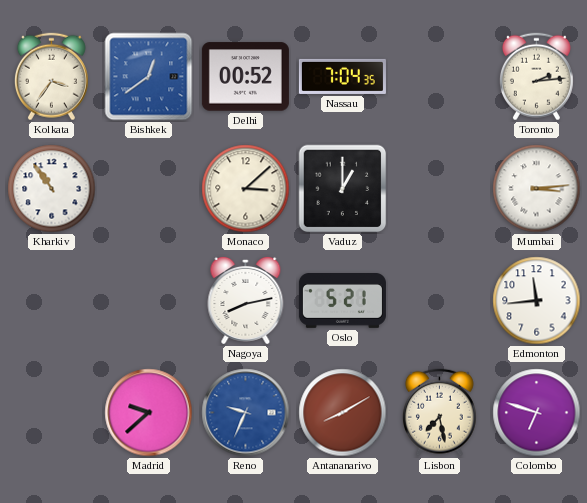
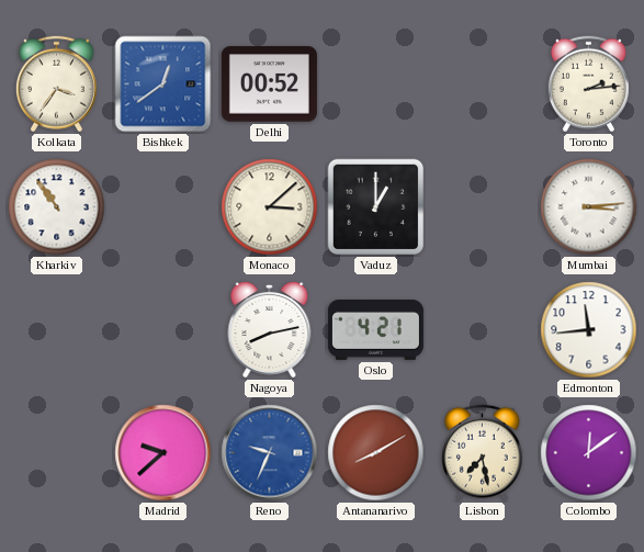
Nassau: 7:04 -> none
Oslo: 5:21 -> 4:21
Colombo: 6:48 -> 12:09
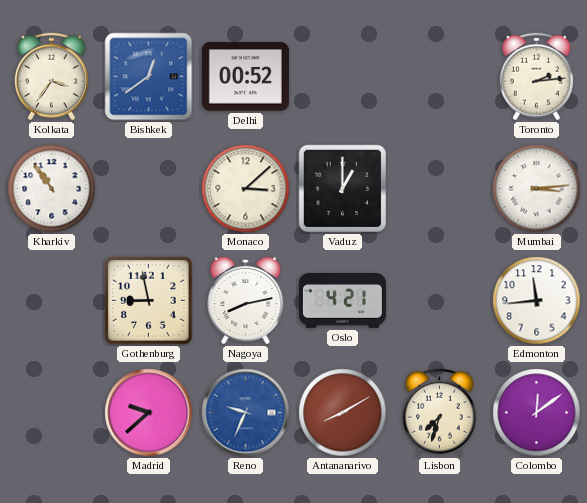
Gothenburg: none -> 8:58
Lisbon: 7:28 -> 7:33
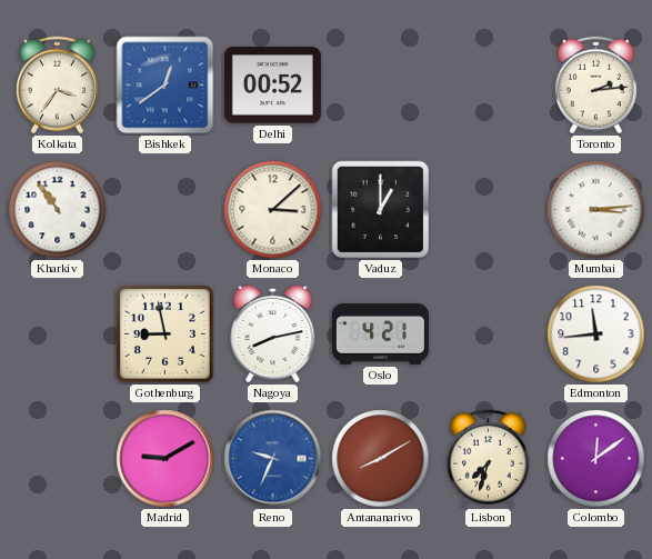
Madrid: 9:38 -> 9:10
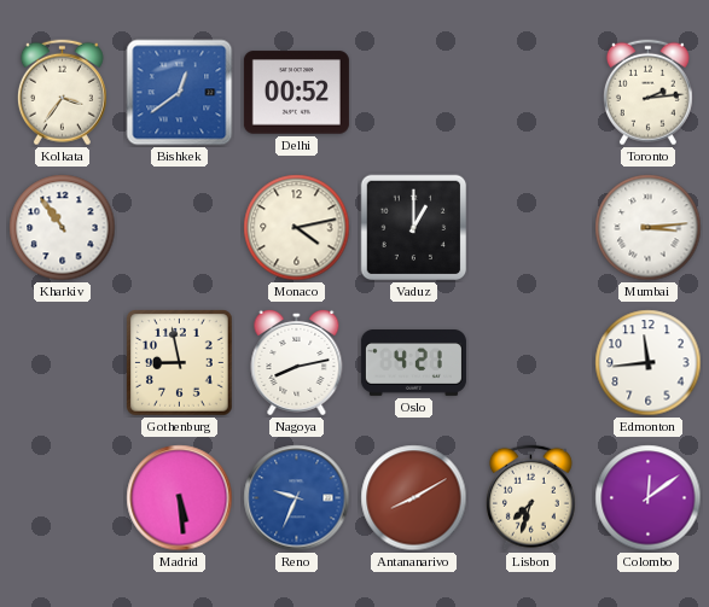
Monaco: 3:08 -> 4:13
Madrid: 9:10 -> 5:29
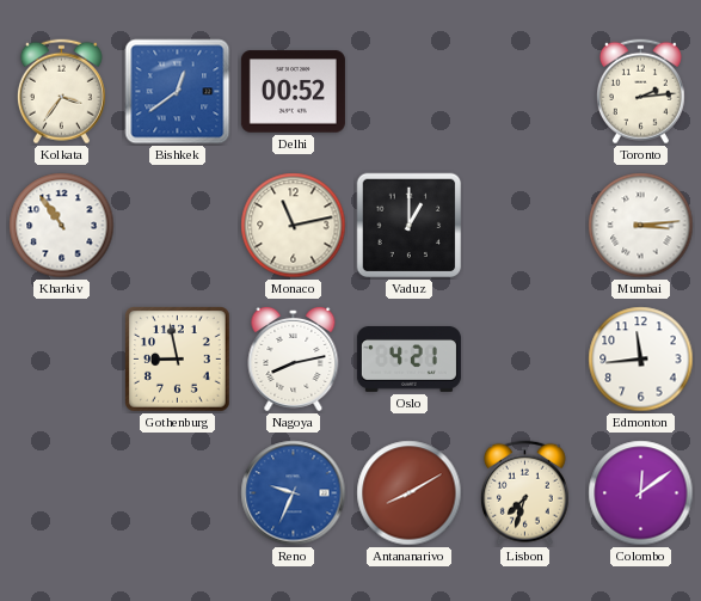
Monaco: 4:13 -> 11:13
Madrid: 5:29 -> none
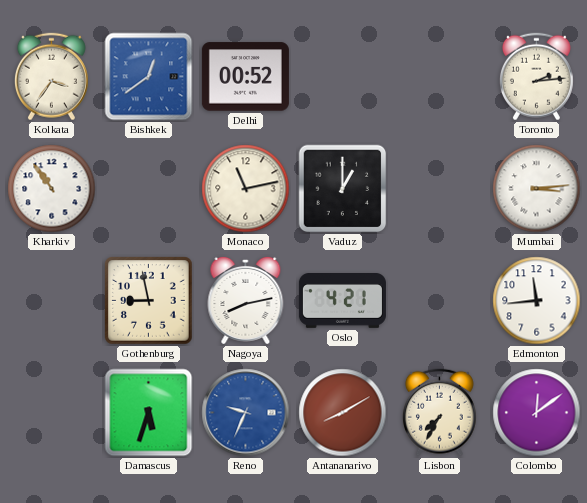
Damascus: none -> 5:33
Lisbon: 7:33 -> 7:35
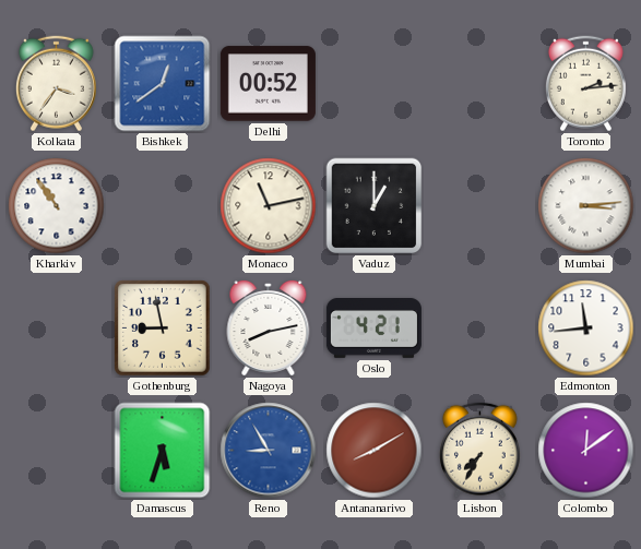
Reno: 9:34 -> 8:55
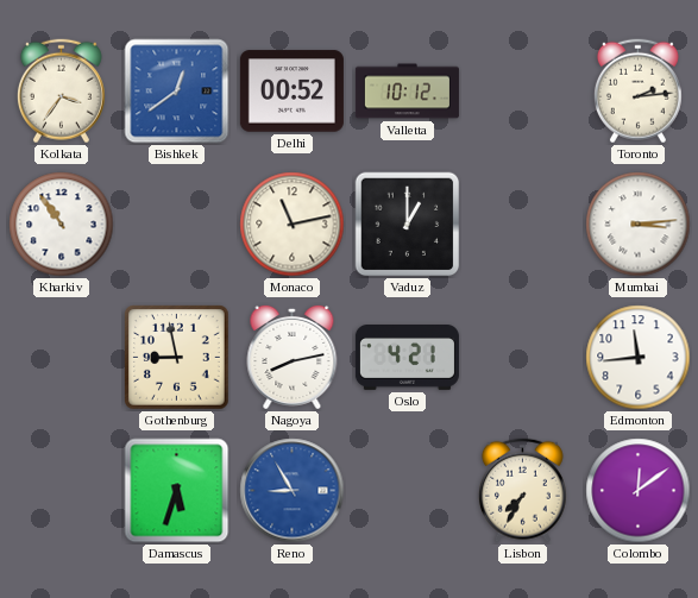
Valletta: none -> 10:12
Antananarivo: 8:10 -> none
